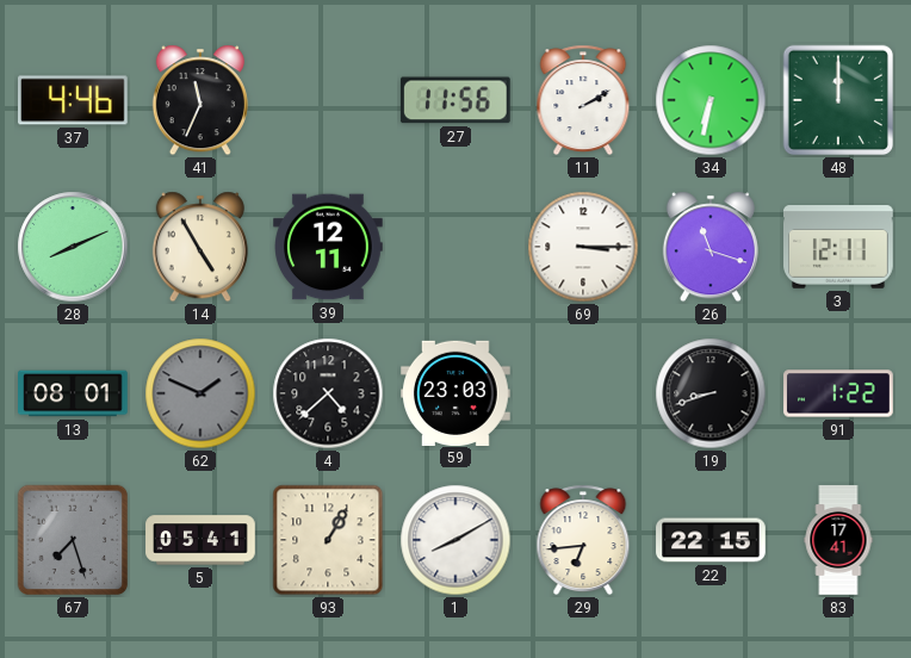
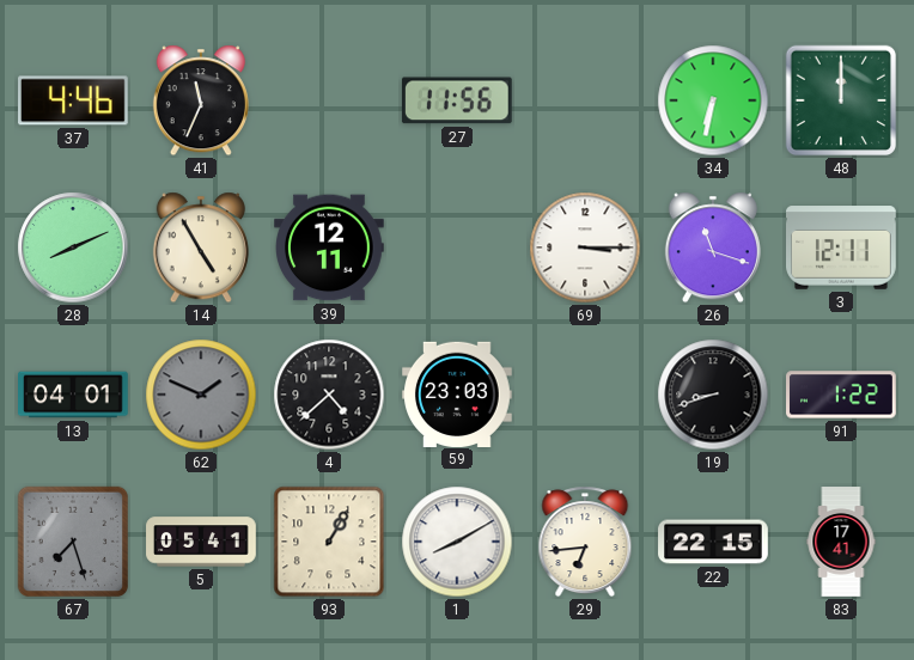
11: 2:10 -> none
13: 08:01 -> 04:01
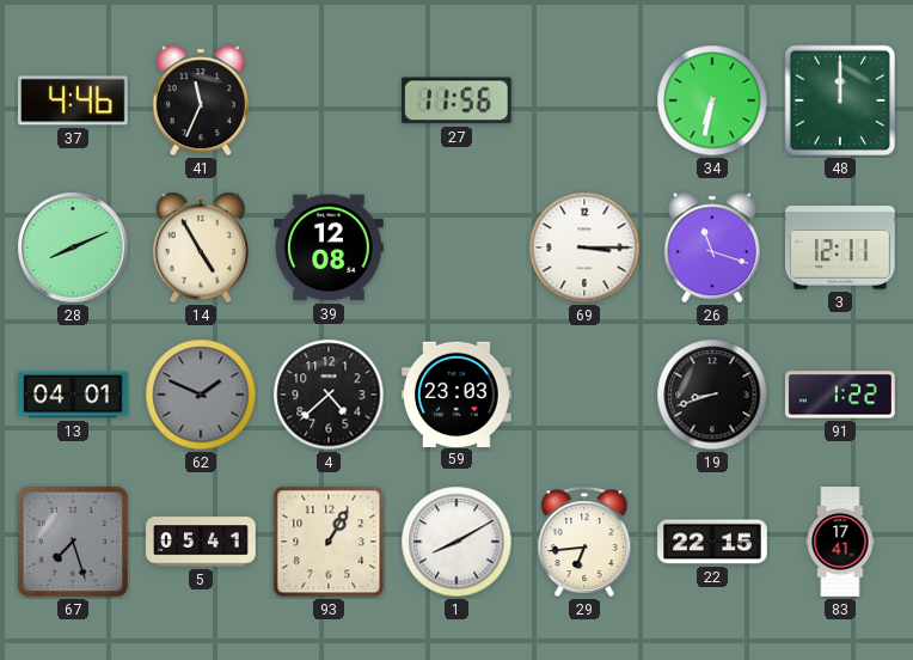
39: 12:11 -> 12:08
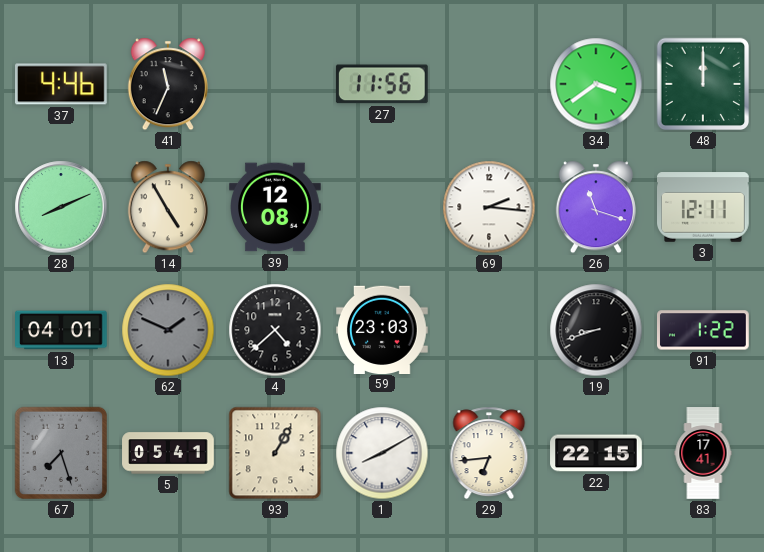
34: 6:32 -> 3:39
69: 3:15 -> 2:16
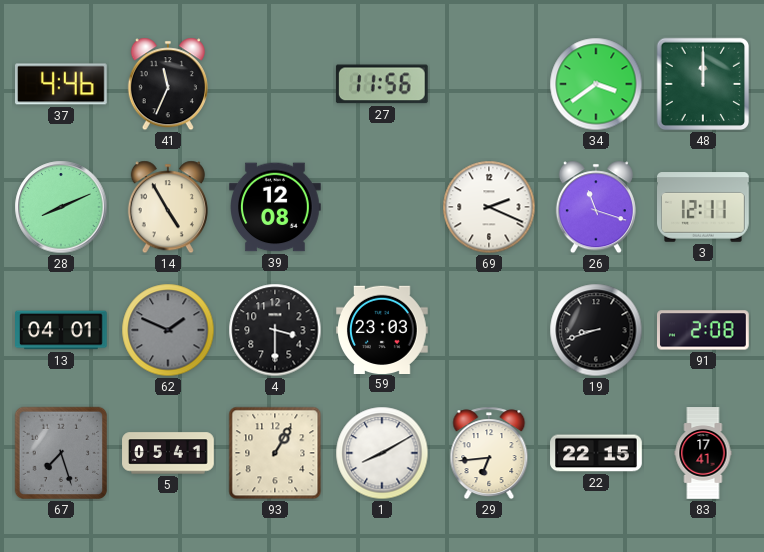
69: 2:16 -> 2:19
4: 4:38 -> 3:30
91: 1:22 -> 2:08
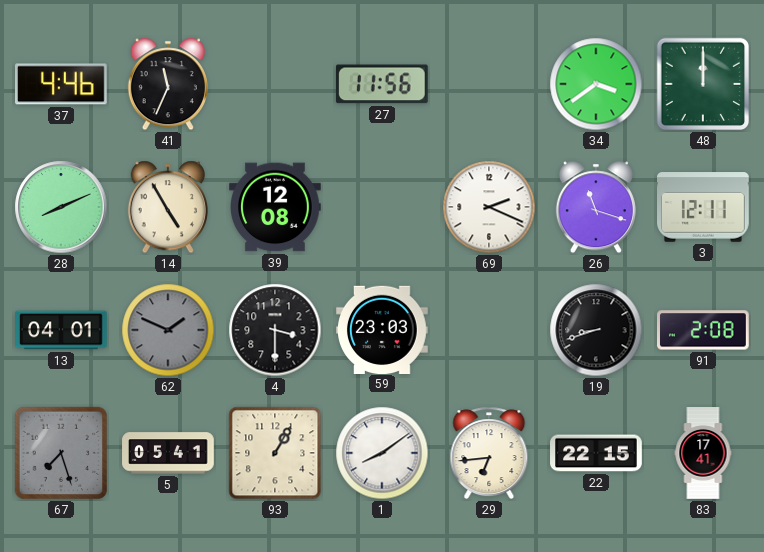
1: 8:10 -> 8:09
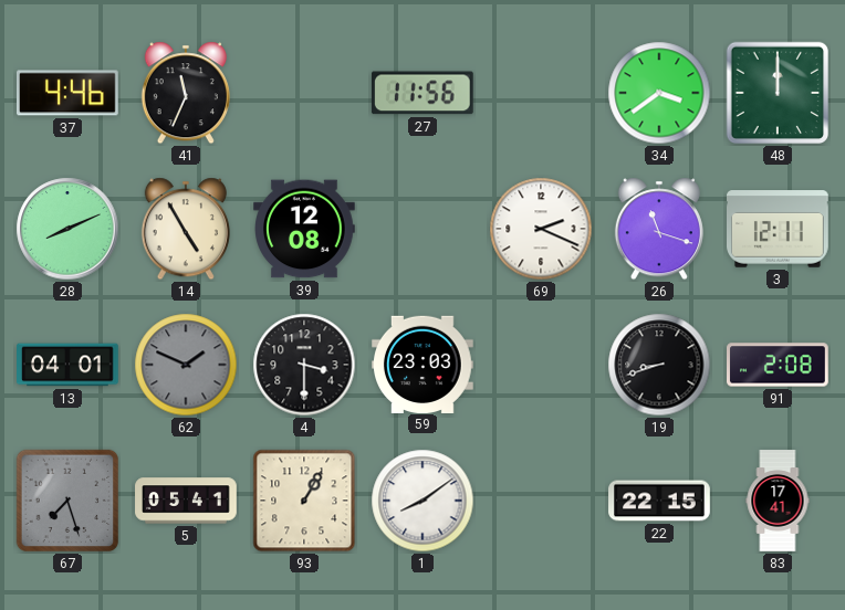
29: 6:44 -> none
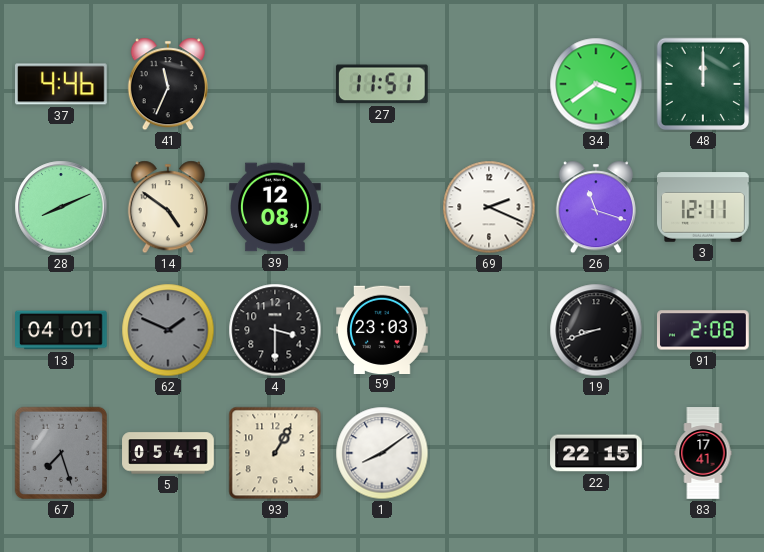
27: 11:56 -> 11:51
14: 4:55 -> 4:51
